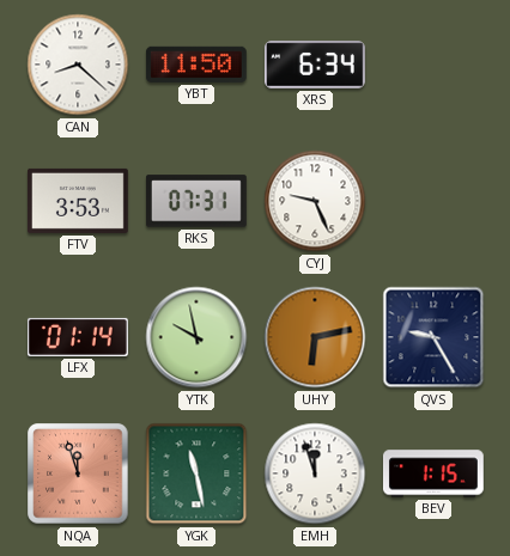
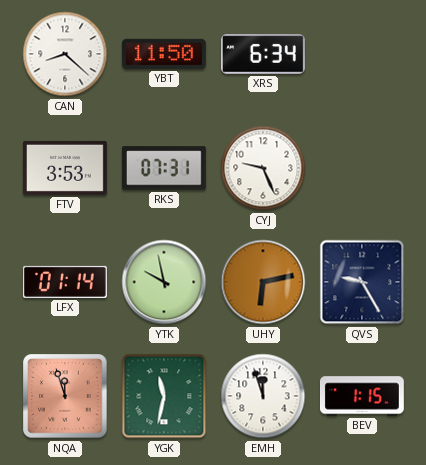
YGK: 11:28 -> 11:32
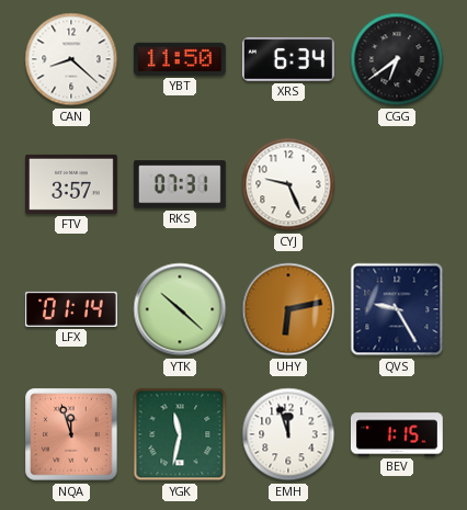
CGG: none -> 6:39
FTV: 3:53 -> 3:57
YTK: 9:58 -> 10:22
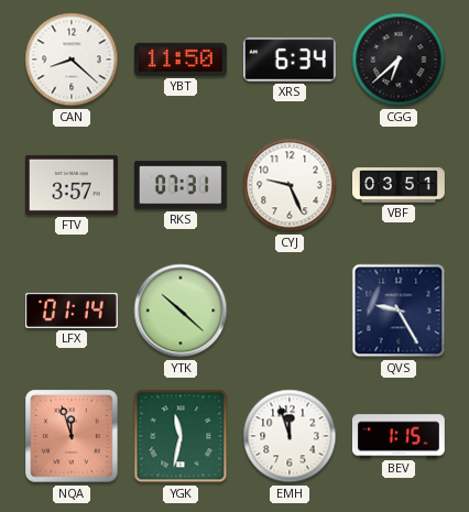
CGG: 6:39 -> 6:38
VBF: none -> 03:51
UHY: 6:13 -> none
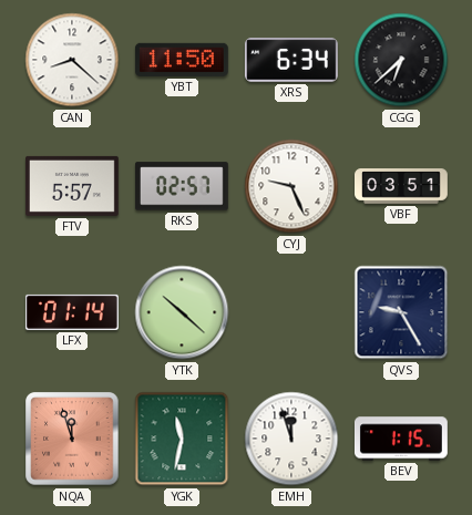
FTV: 3:57 -> 5:57
RKS: 07:31 -> 02:57
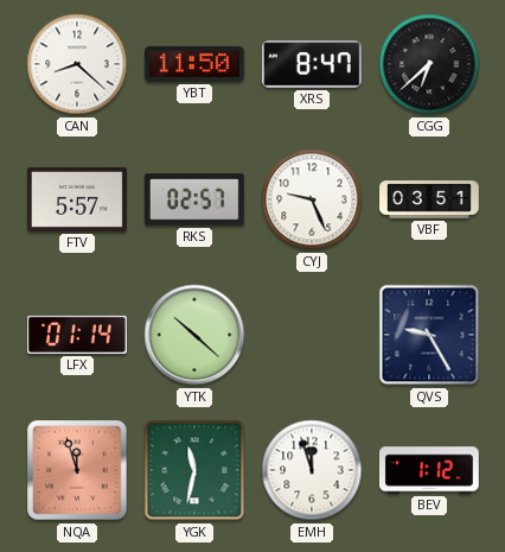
XRS: 6:34 -> 8:47
BEV: 1:15 -> 1:12
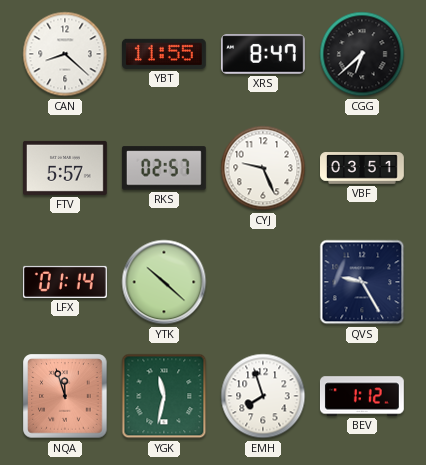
YBT: 11:50 -> 11:55
EMH: 11:57 -> 7:57
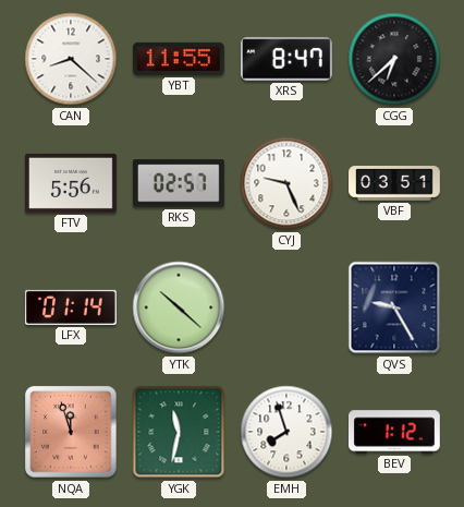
FTV: 5:57 -> 5:56
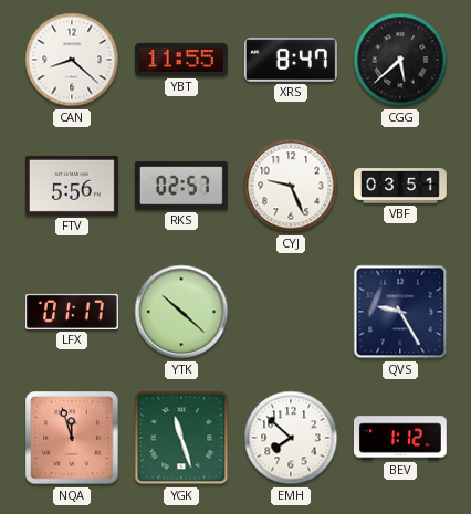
CGG: 6:38 -> 5:38
LFX: 01:14 -> 01:17
YGK: 11:32 -> 11:27
EMH: 7:57 -> 7:52
